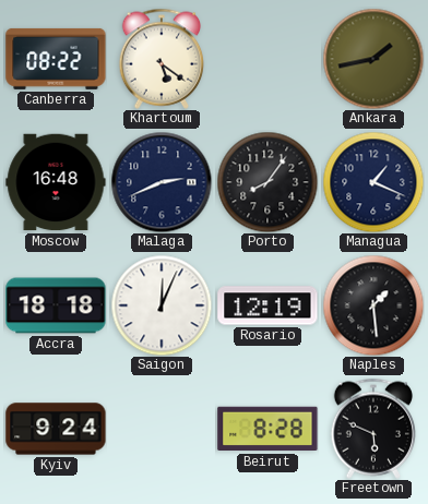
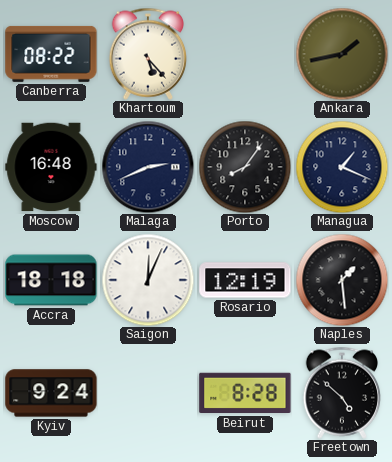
Khartoum: 5:21 -> 5:23
Freetown: 5:49 -> 4:52
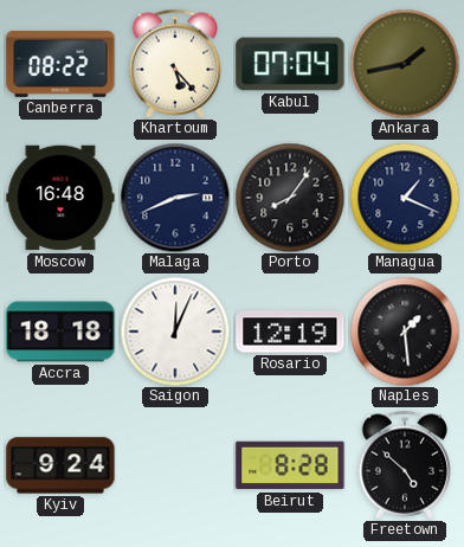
Kabul: none -> 07:04
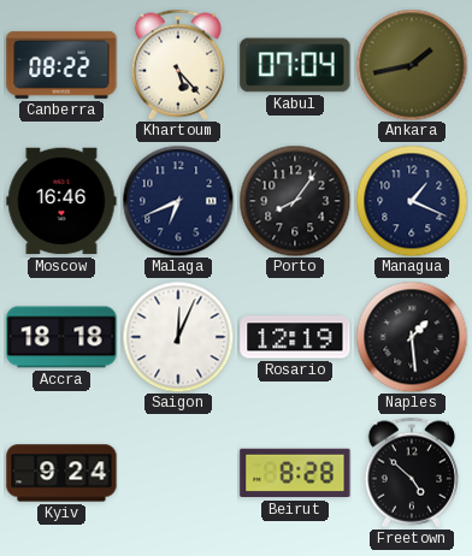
Moscow: 16:48 -> 16:46
Malaga: 2:41 -> 6:41
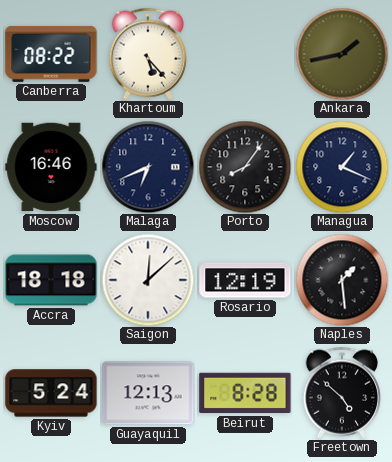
Kabul: 07:04 -> none
Saigon: 12:04 -> 12:08
Kyiv: 9:24 -> 5:24
Guayaquil: none -> 12:13
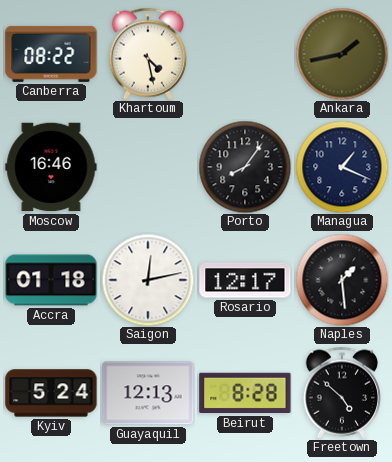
Khartoum: 5:23 -> 4:28
Malaga: 6:41 -> none
Accra: 18:18 -> 01:18
Saigon: 12:08 -> 12:13
Rosario: 12:19 -> 12:17
